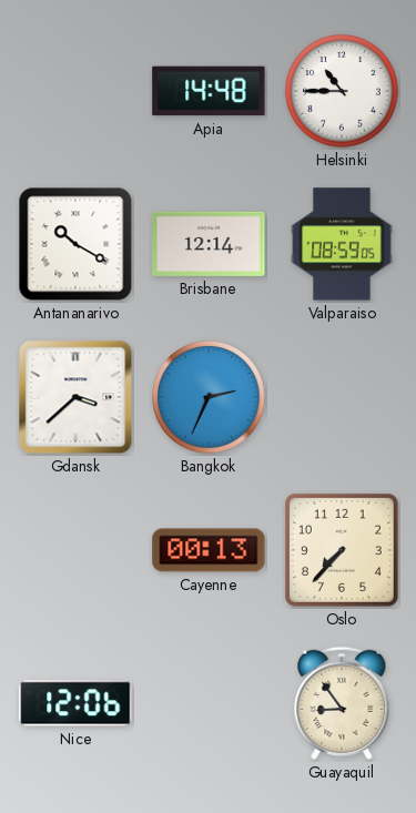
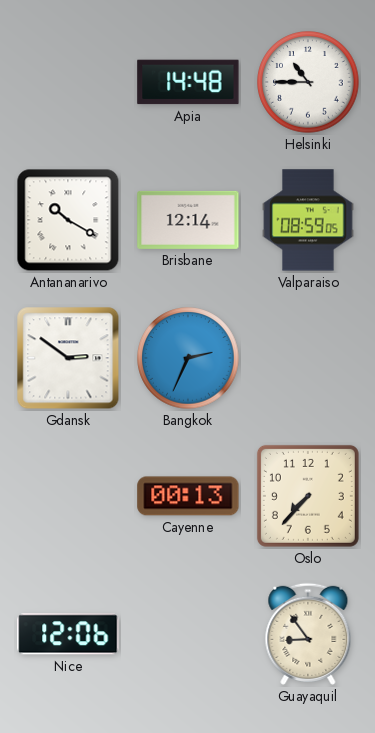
Gdansk: 3:38 -> 2:51
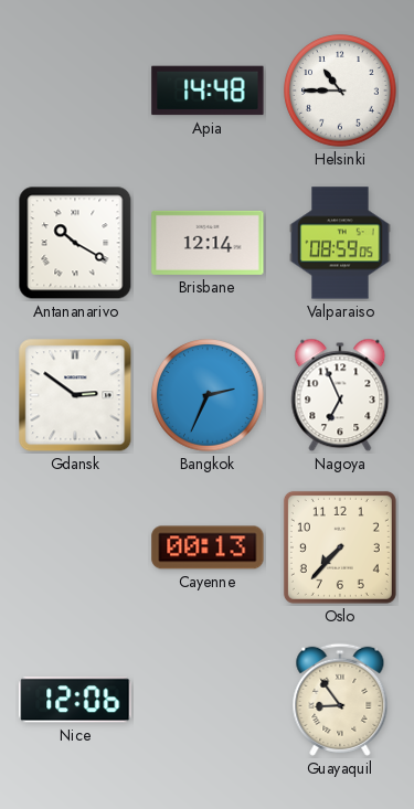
Nagoya: none -> 6:56
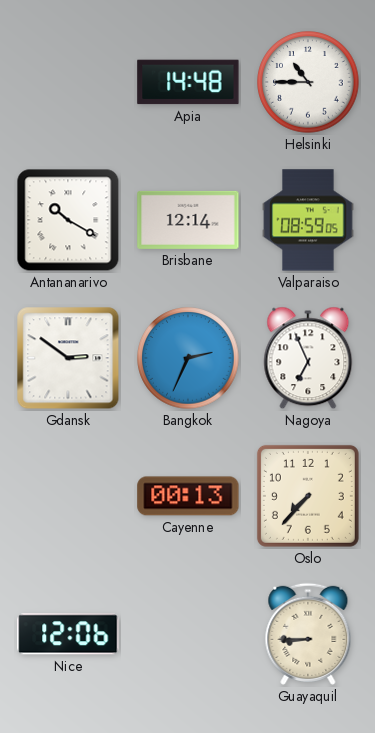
Guayaquil: 8:54 -> 8:45
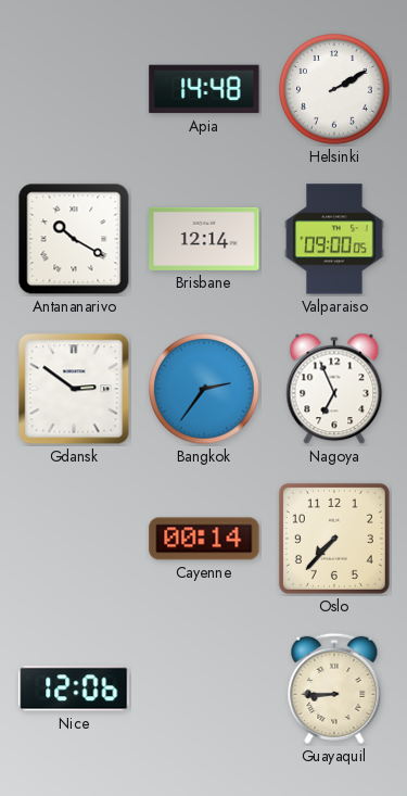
Helsinki: 10:45 -> 2:10
Valparaiso: 08:59 -> 09:00
Bangkok: 2:34 -> 2:36
Cayenne: 00:13 -> 00:14
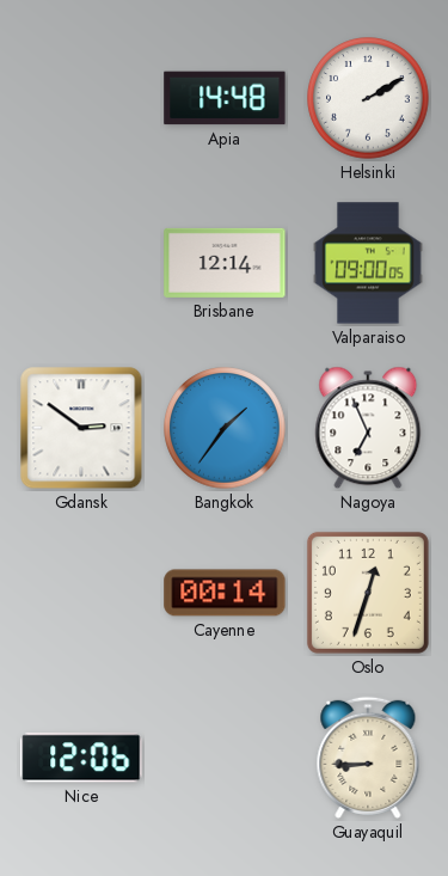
Antananarivo: 10:20 -> none
Bangkok: 2:36 -> 1:36
Oslo: 7:37 -> 12:33
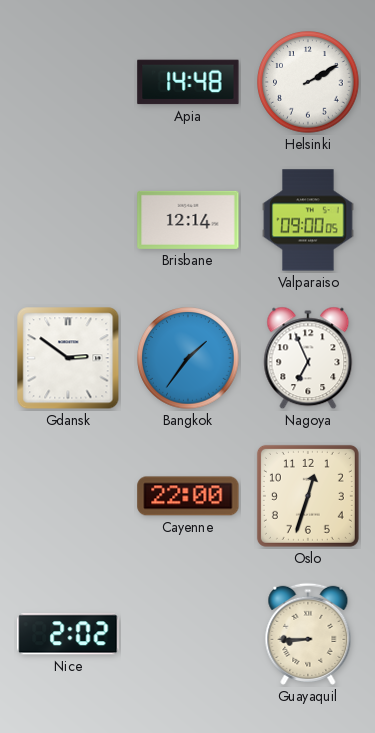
Cayenne: 00:14 -> 22:00
Nice: 12:06 -> 2:02
